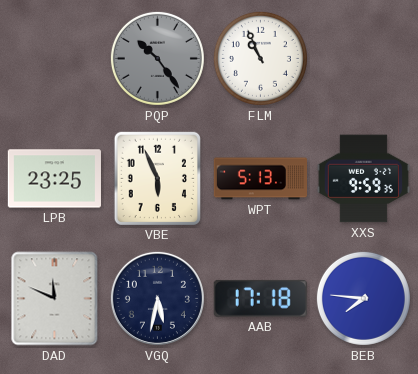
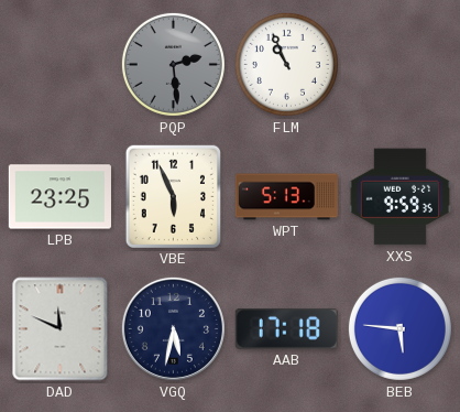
PQP: 10:24 -> 2:29
BEB: 7:46 -> 5:46
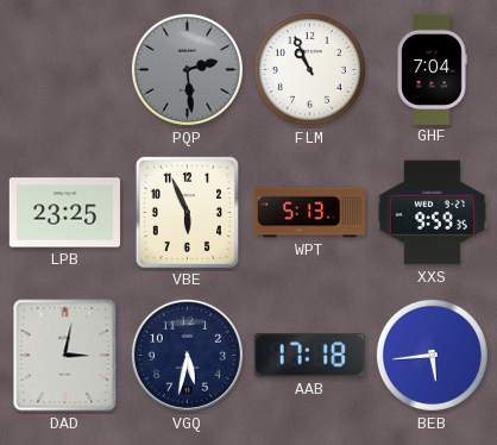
GHF: none -> 7:04
DAD: 11:49 -> 3:02
BEB: 5:46 -> 5:44
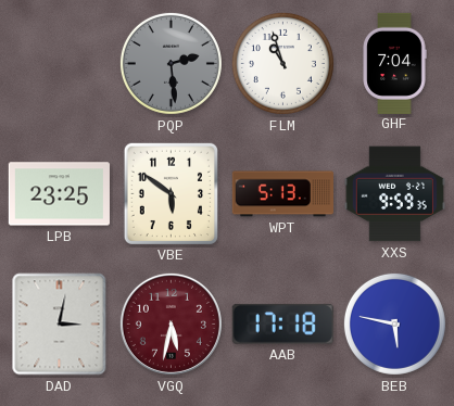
FLM: 10:56 -> 10:57
VBE: 5:56 -> 5:51
VGQ dial: navy -> burgundy
BEB: 5:44 -> 5:47
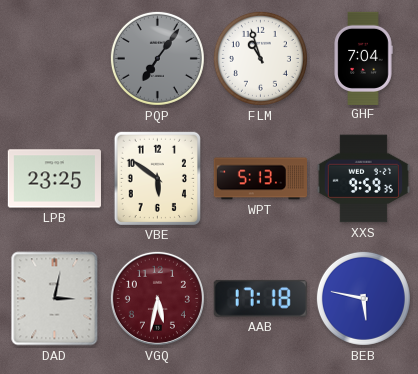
PQP: 2:29 -> 7:06
